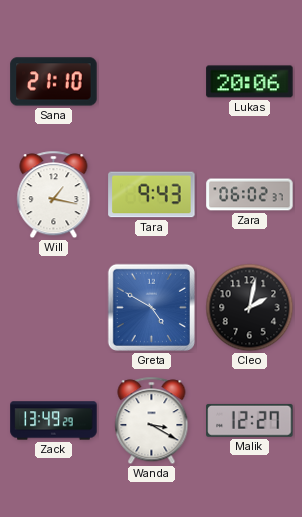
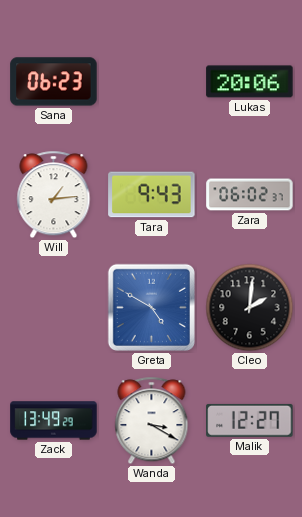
Sana: 21:10 -> 06:23
Will: 1:17 -> 1:14
Cleo: 2:02 -> 2:01
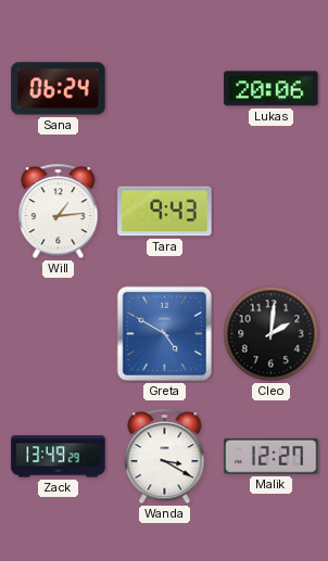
Sana: 06:23 -> 06:24
Zara: 06:02 -> none
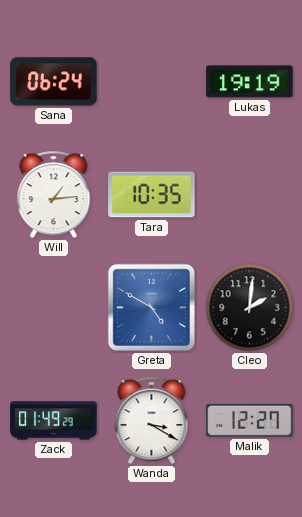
Lukas: 20:06 -> 19:19
Tara: 9:43 -> 10:35
Zack: 13:49 -> 01:49
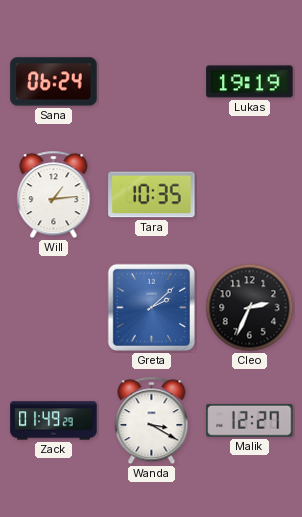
Greta: 4:50 -> 2:08
Cleo: 2:01 -> 2:34
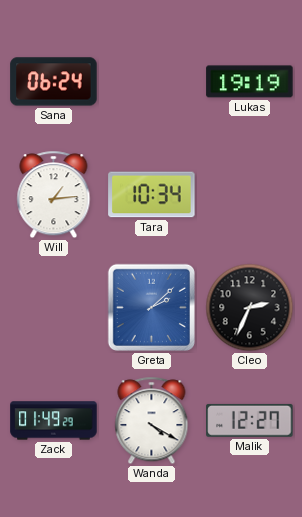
Tara: 10:35 -> 10:34
Wanda: 3:20 -> 4:20
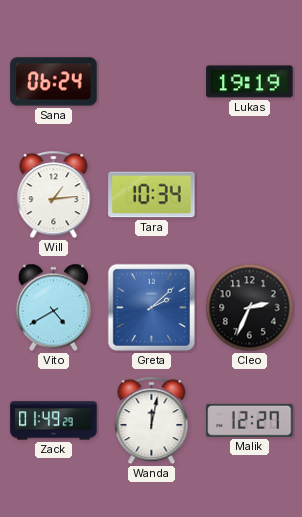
Vito: none -> 4:40
Wanda: 4:20 -> 12:02
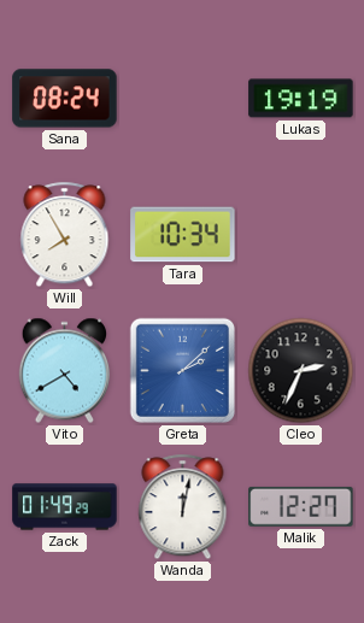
Sana: 06:24 -> 08:24
Will: 1:14 -> 7:55
